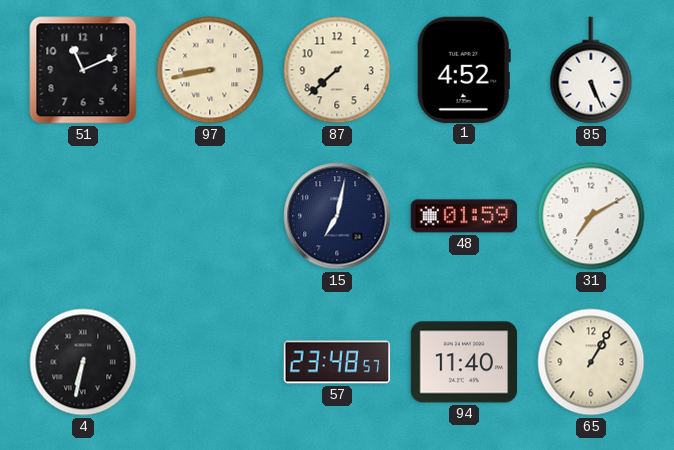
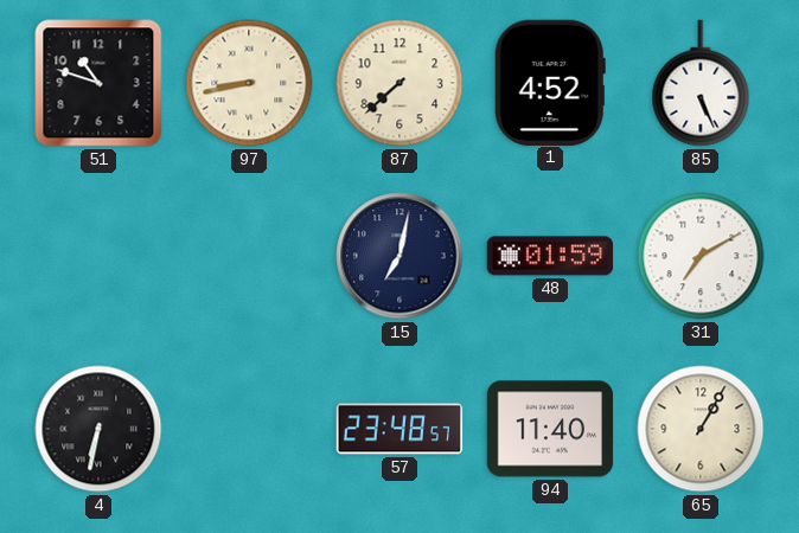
51: 11:11 -> 10:48
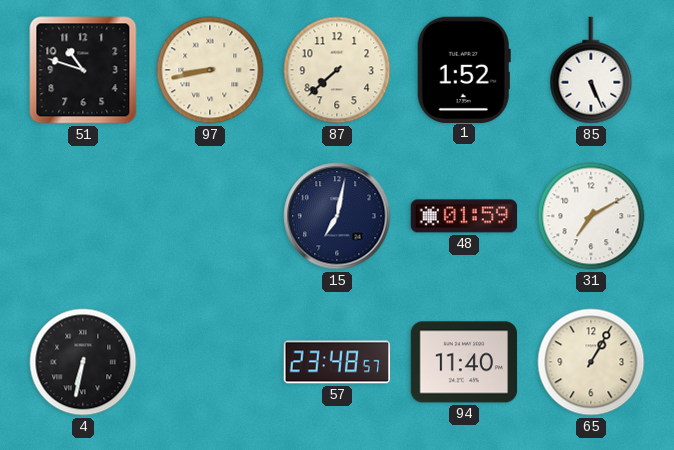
1: 4:52 -> 1:52
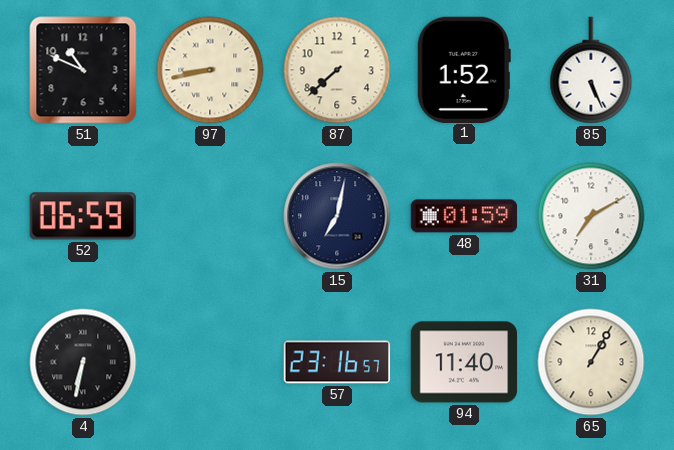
51: 10:48 -> 10:49
52: none -> 06:59
57: 23:48 -> 23:16
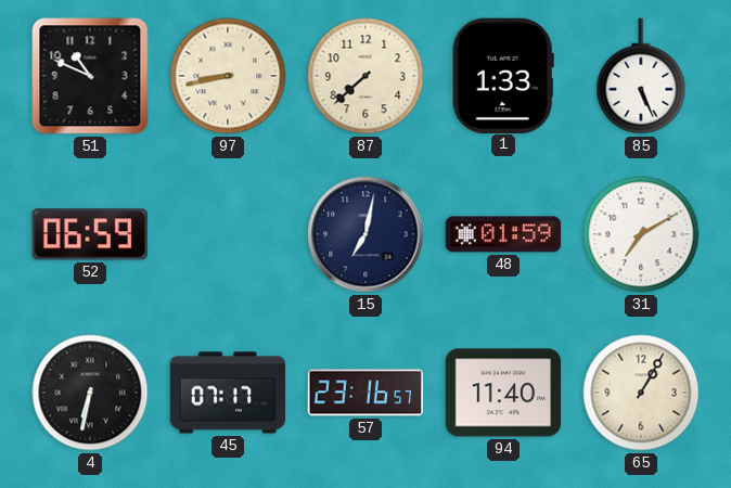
1: 1:52 -> 1:33
45: none -> 07:17
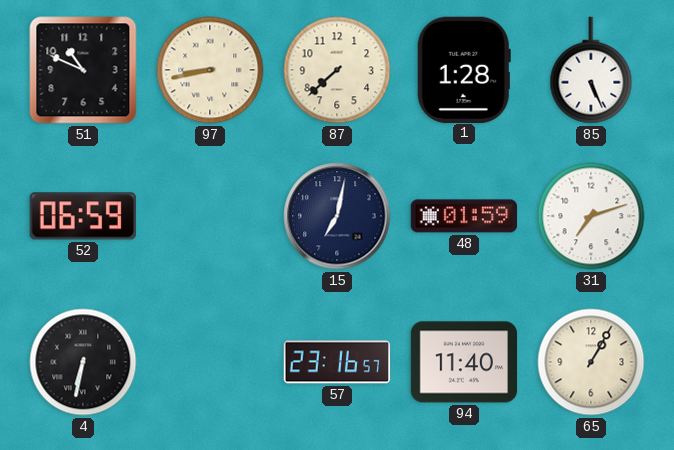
1: 1:33 -> 1:28
31: 7:10 -> 7:12
45: 07:17 -> none
